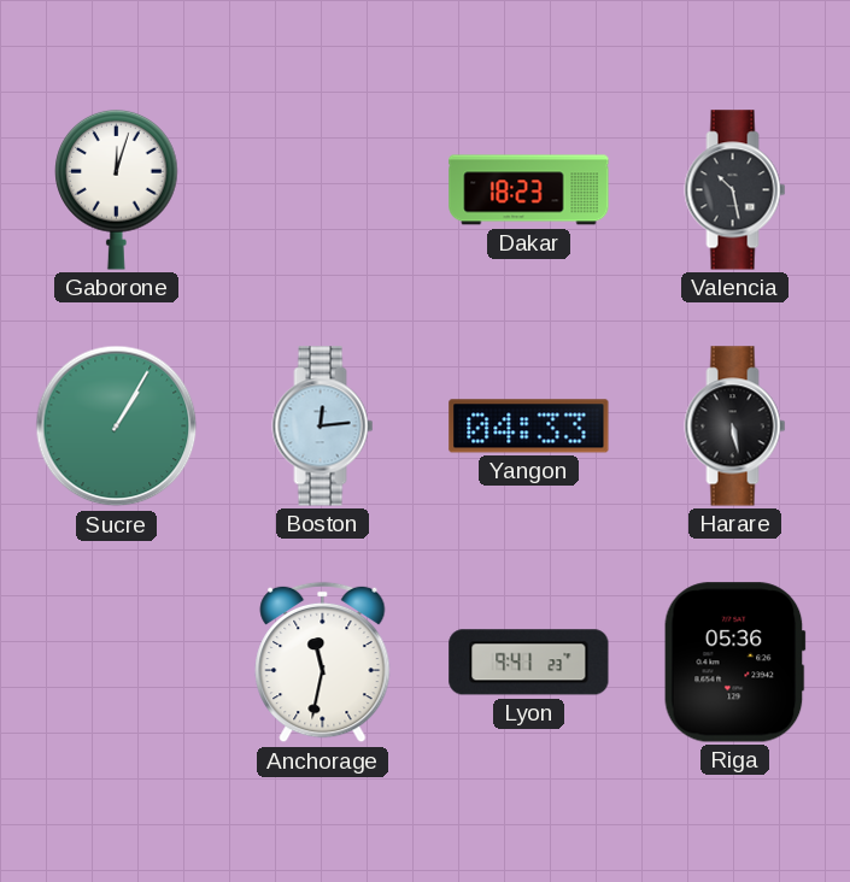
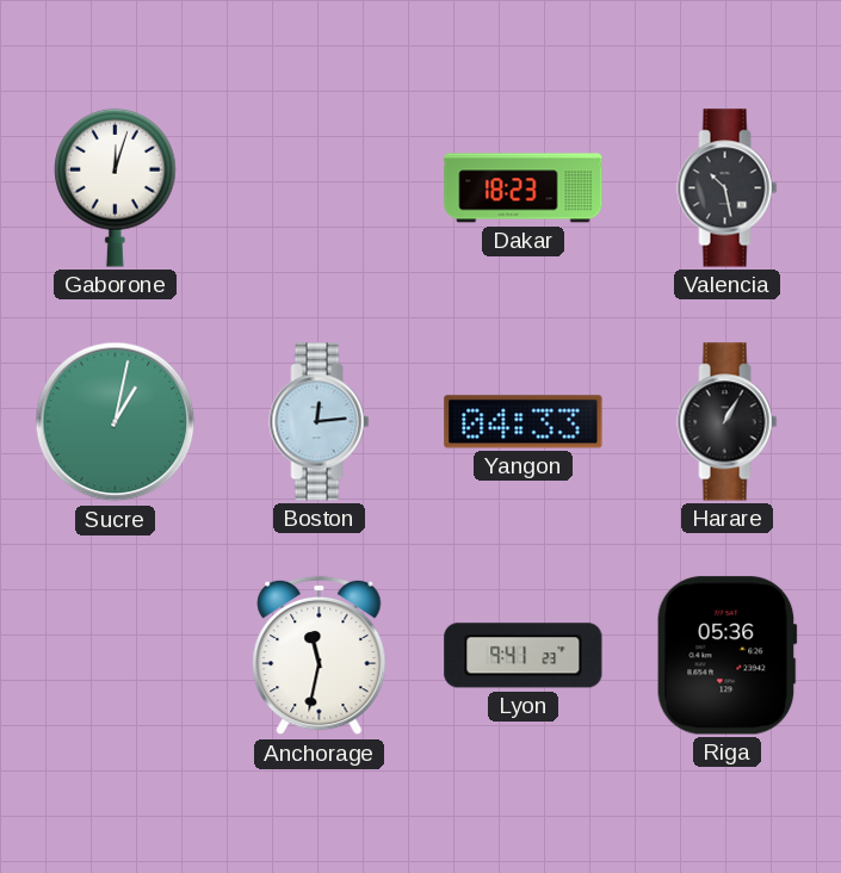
Sucre: 1:05 -> 1:02
Harare: 5:28 -> 1:05
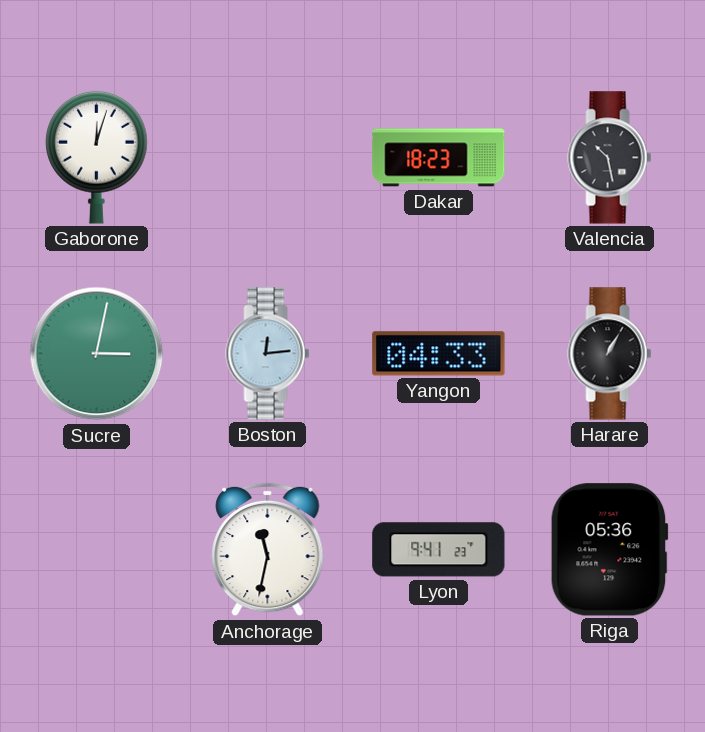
Sucre: 1:02 -> 3:02
